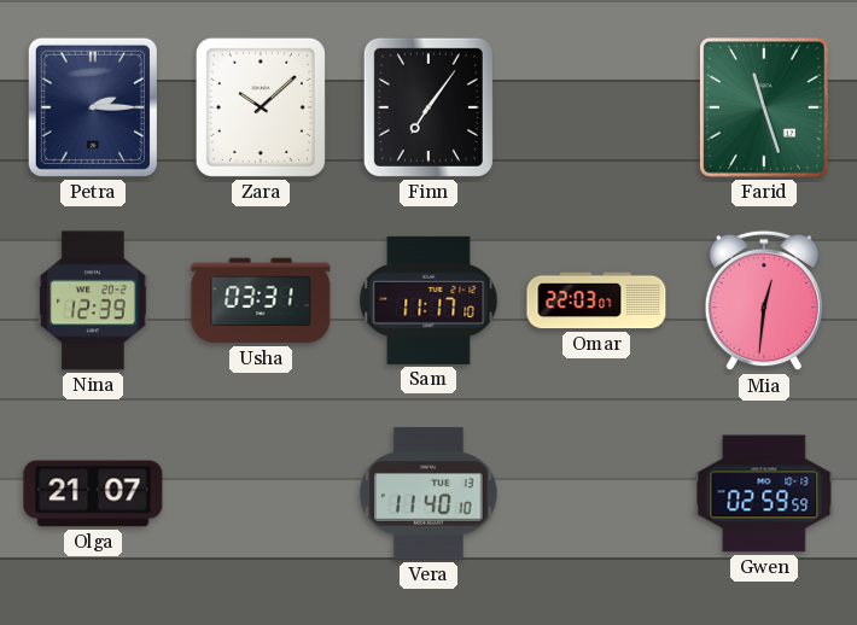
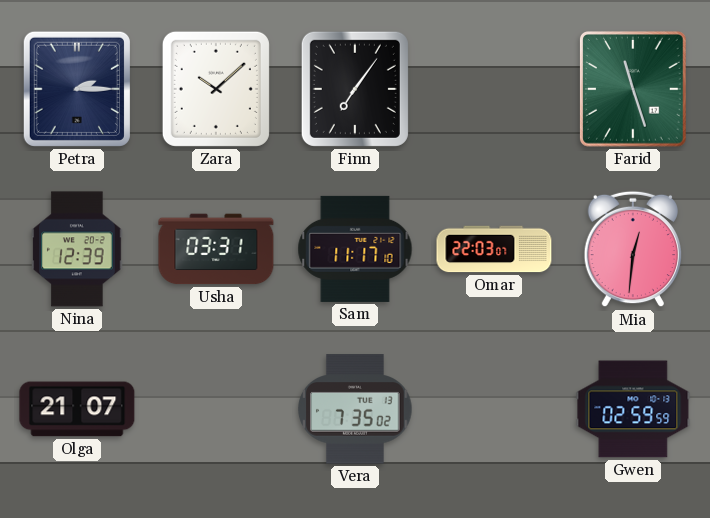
Vera: 11:40 -> 7:35
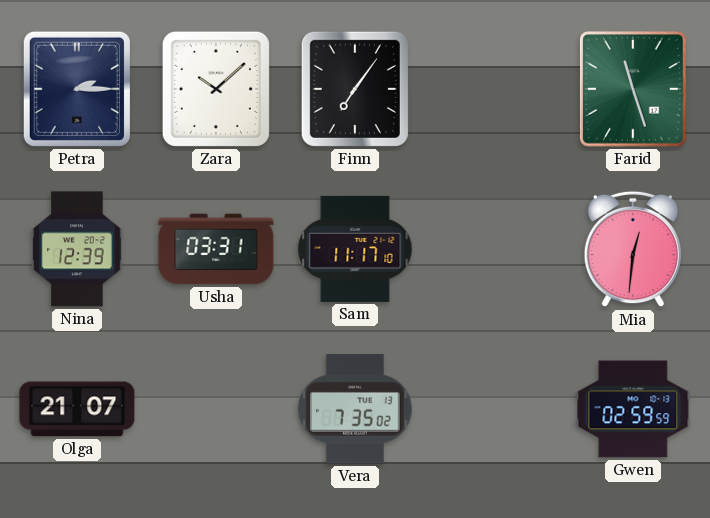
Omar: 22:03 -> none
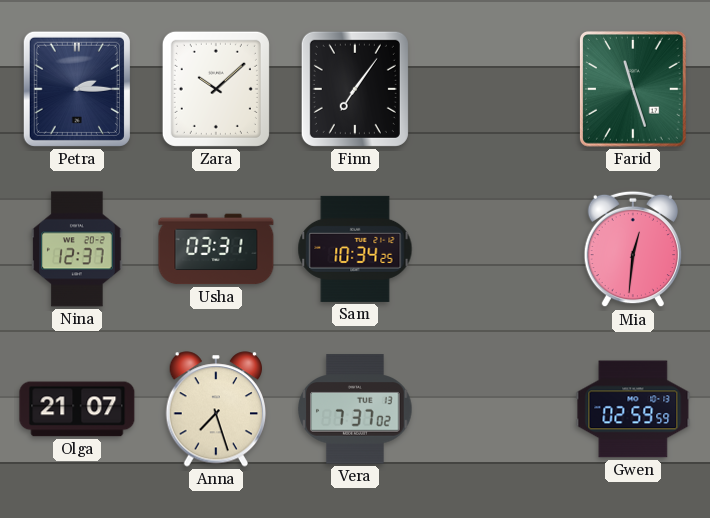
Nina: 12:39 -> 12:37
Sam: 11:17 -> 10:34
Anna: none -> 7:27
Vera: 7:35 -> 7:37
